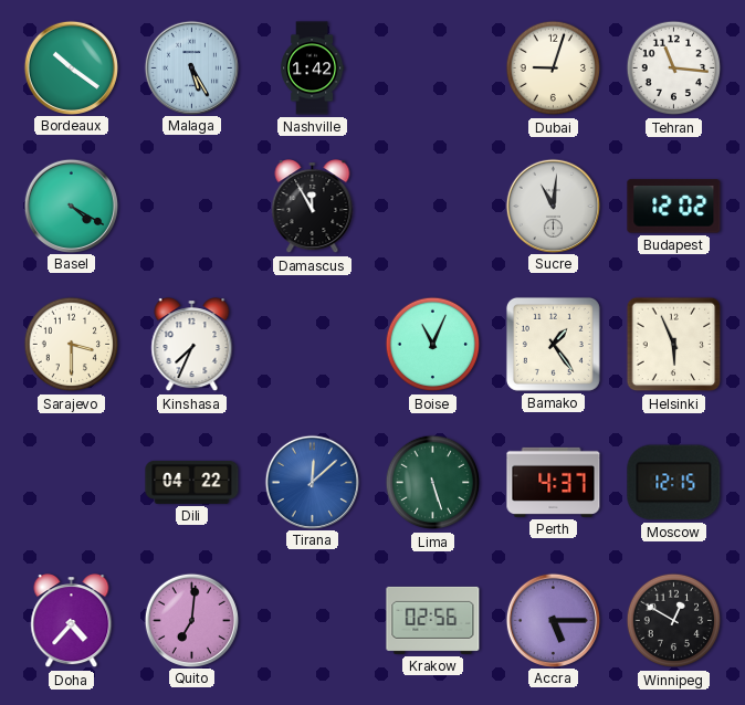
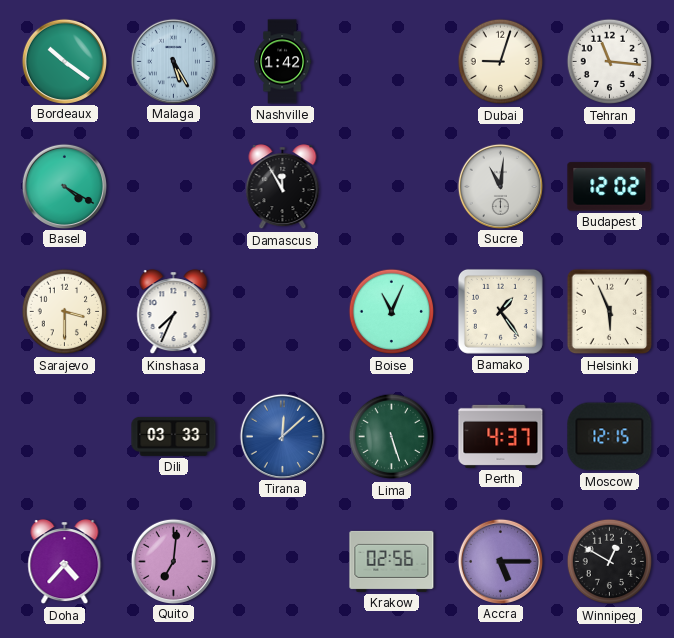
Dili: 04:22 -> 03:33
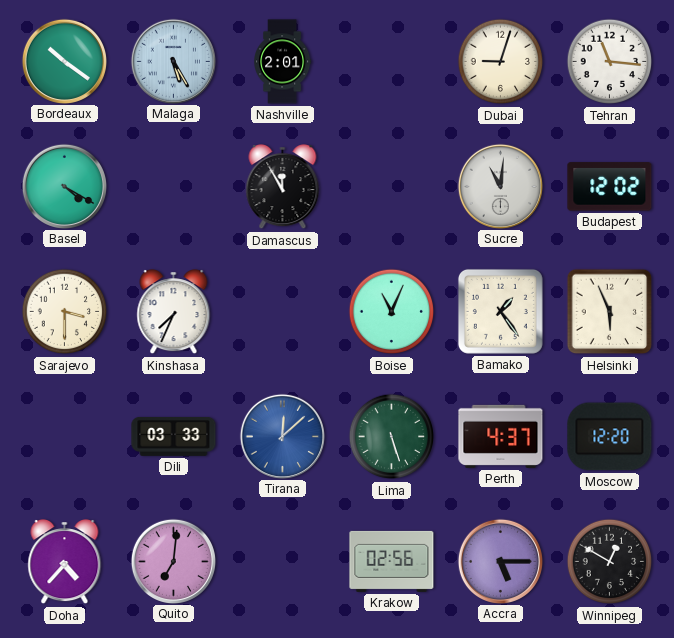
Nashville: 1:42 -> 2:01
Moscow: 12:15 -> 12:20
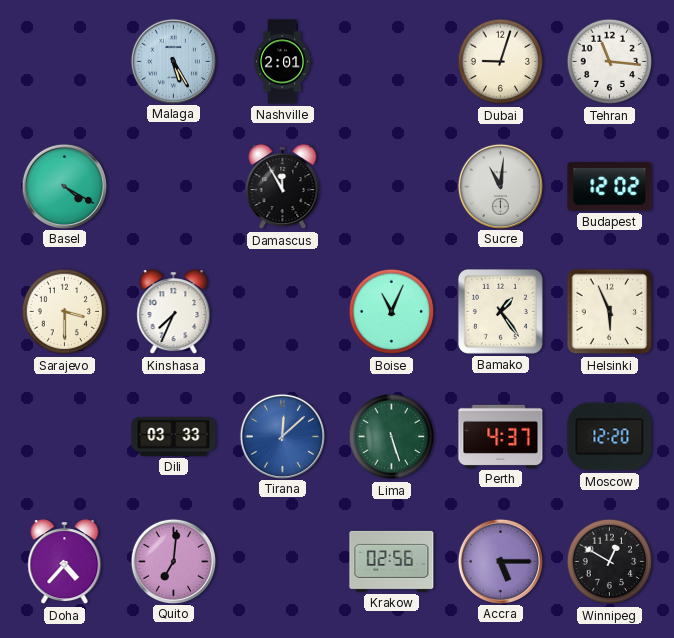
Bordeaux: 10:21 -> none
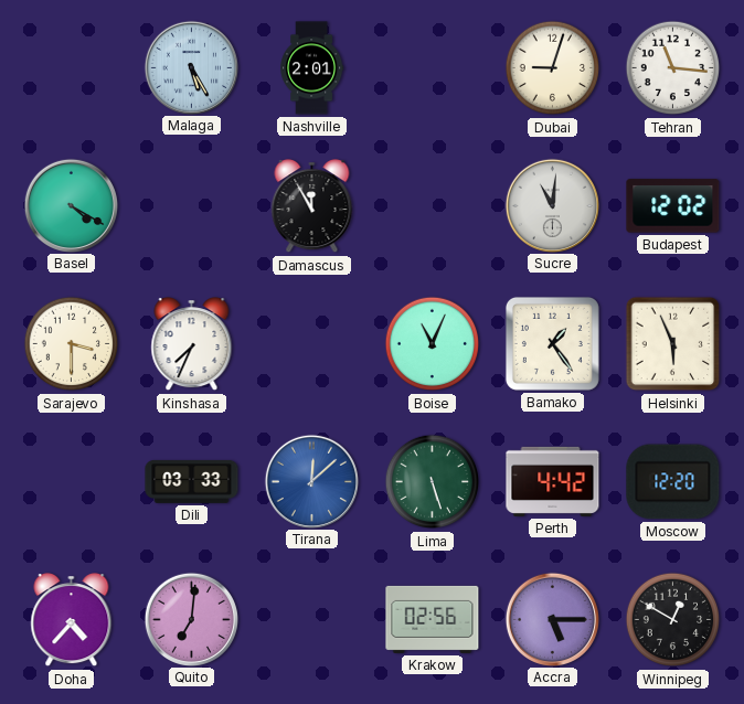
Perth: 4:37 -> 4:42
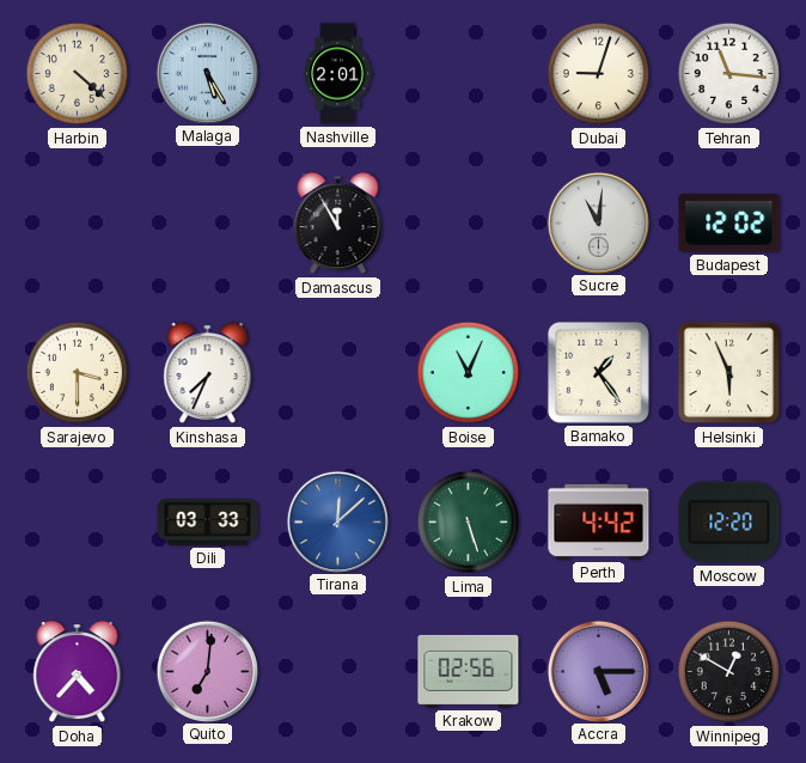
Harbin: none -> 4:22
Basel: 4:20 -> none
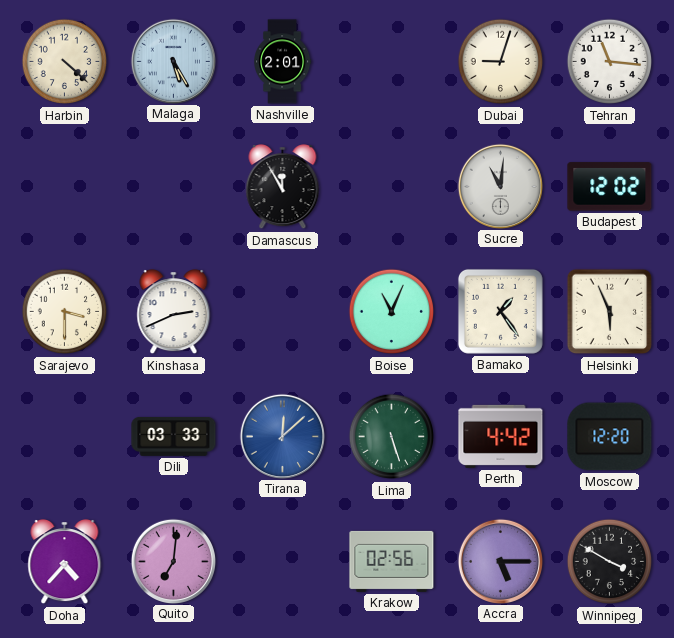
Kinshasa: 7:34 -> 2:41
Winnipeg: 12:50 -> 3:50
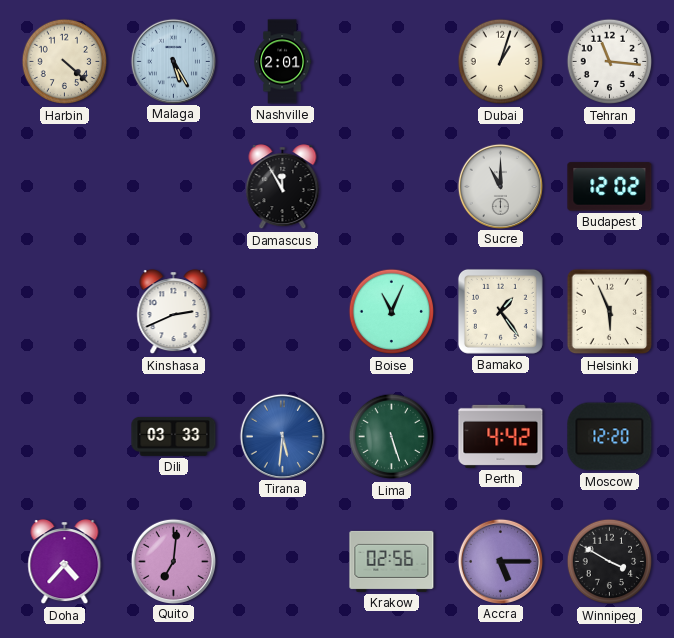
Dubai: 9:03 -> 1:03
Sucre: 11:01 -> 11:00
Sarajevo: 3:30 -> none
Tirana: 12:08 -> 5:31
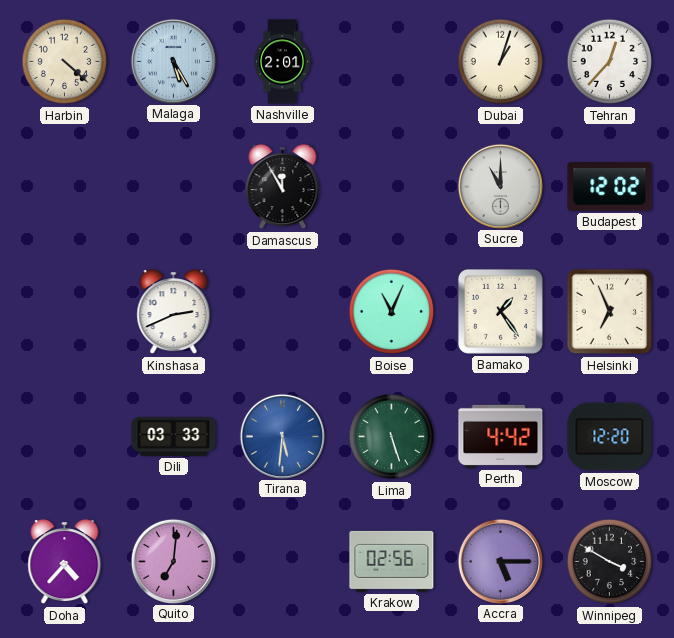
Tehran: 11:16 -> 12:37
Helsinki: 5:56 -> 6:56
